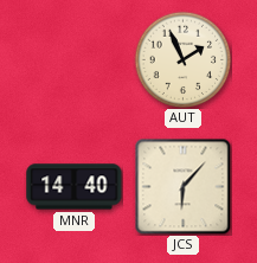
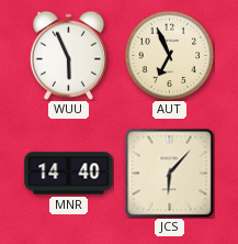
WUU: none -> 5:56
AUT: 1:56 -> 6:56
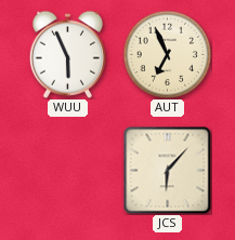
MNR: 14:40 -> none
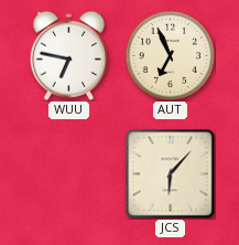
WUU: 5:56 -> 6:47
